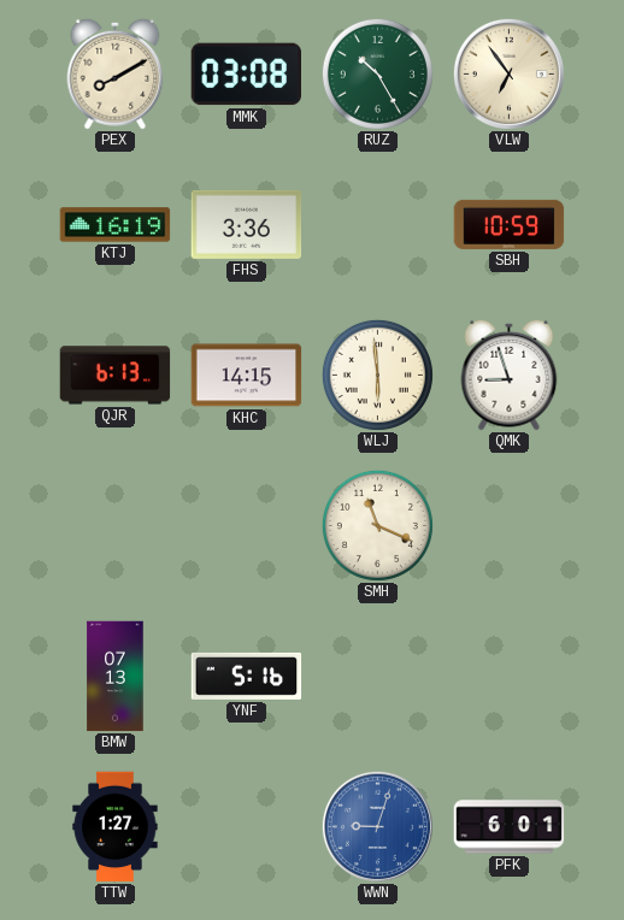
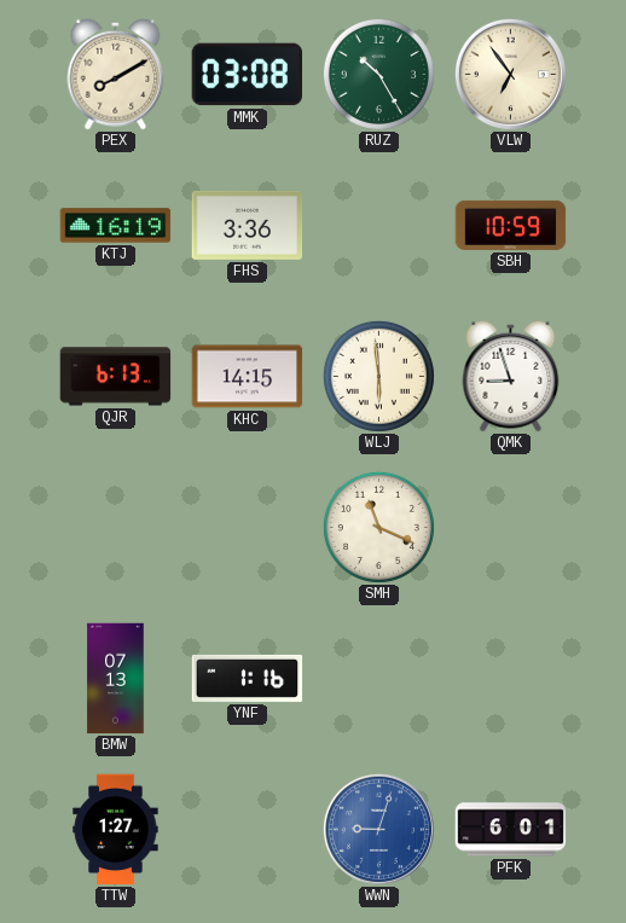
YNF: 5:16 -> 1:16
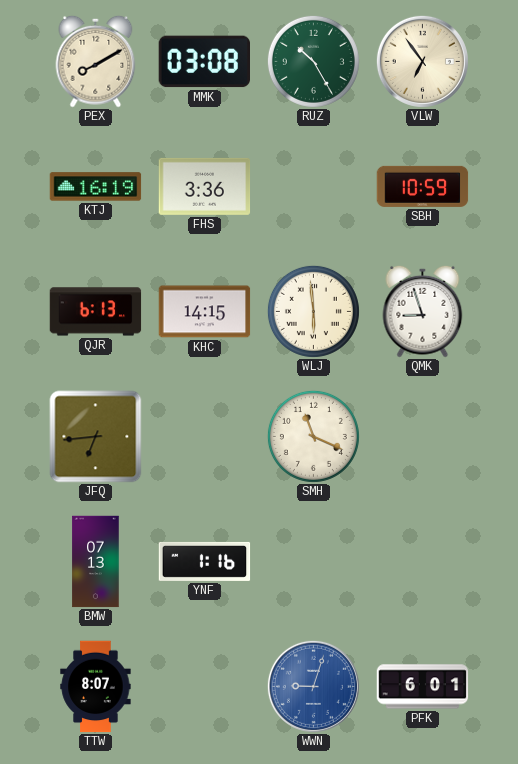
JFQ: none -> 6:44
TTW: 1:27 -> 8:07
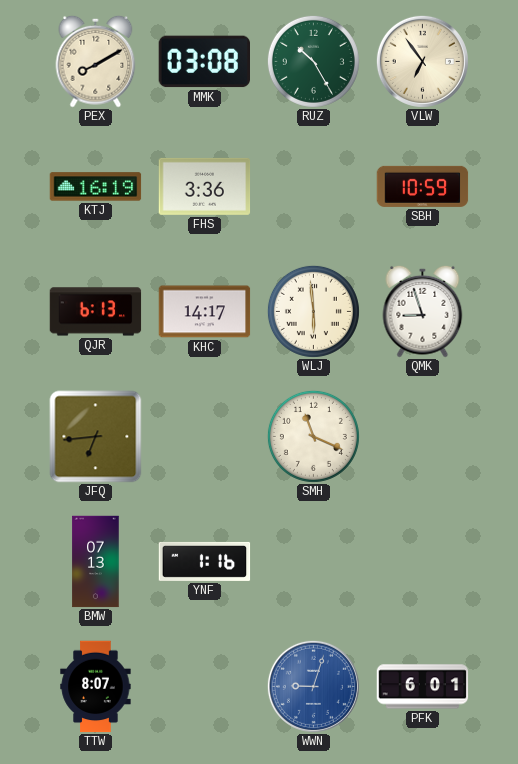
KHC: 14:15 -> 14:17
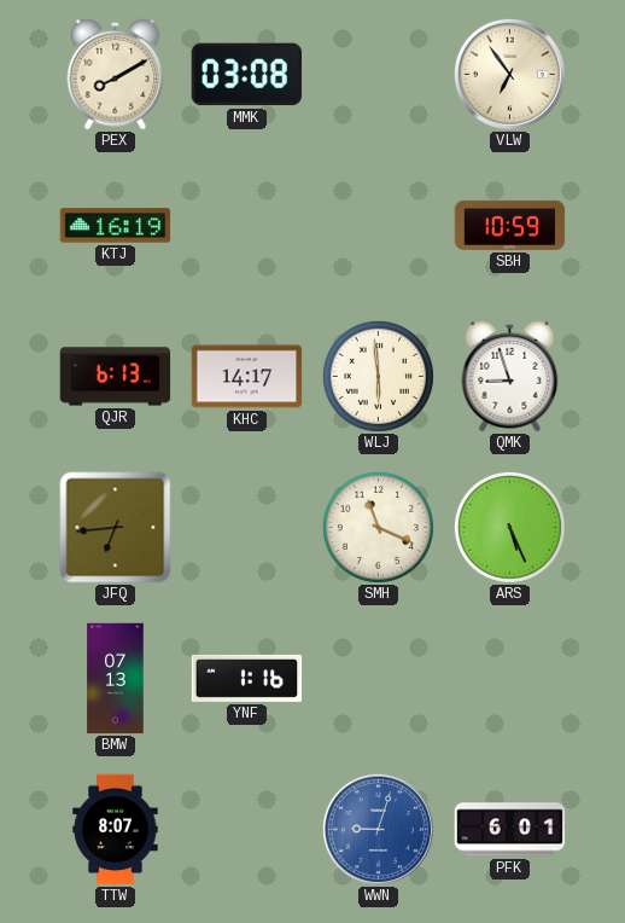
RUZ: 10:25 -> none
FHS: 3:36 -> none
ARS: none -> 5:26
